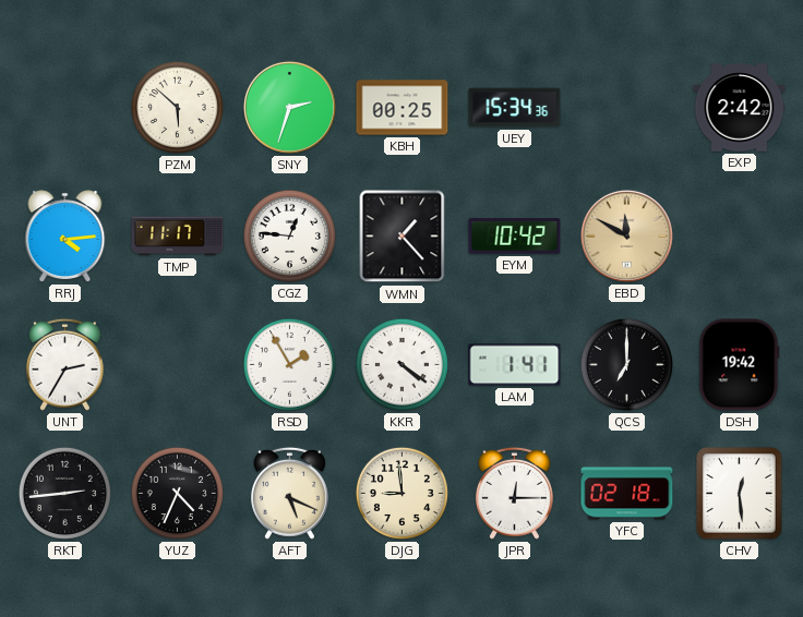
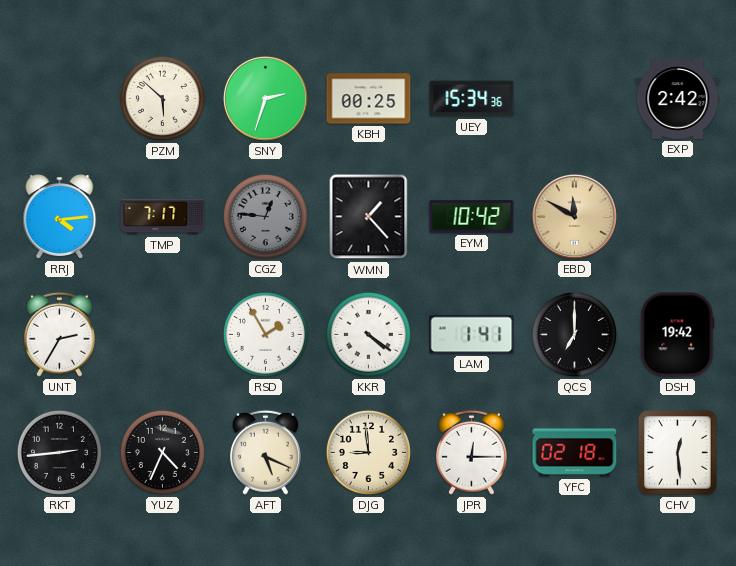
TMP: 11:17 -> 7:17
CGZ dial: white -> grey
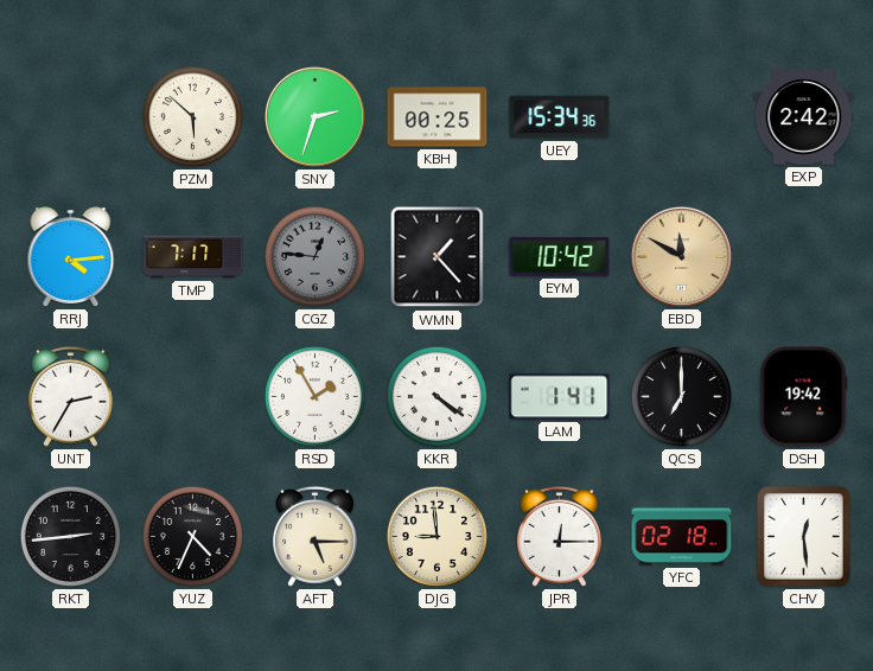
AFT: 5:19 -> 5:15
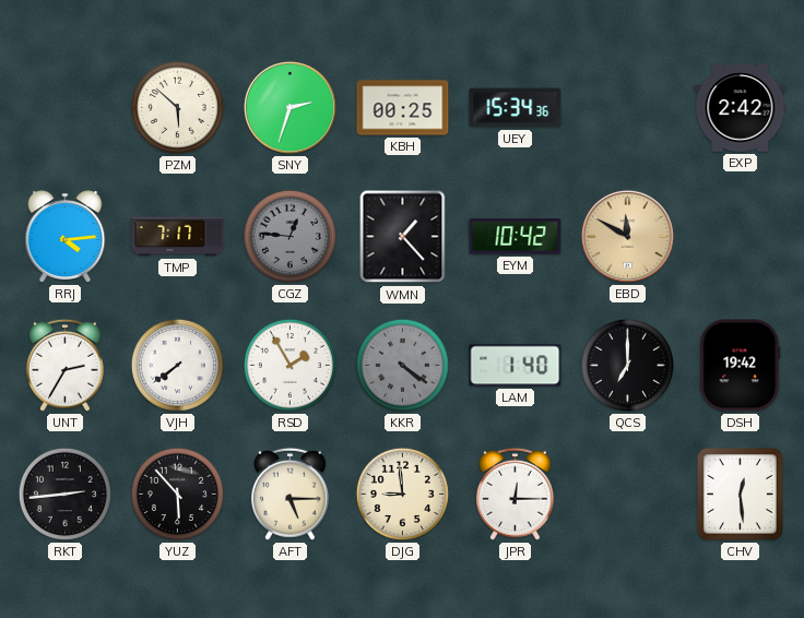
VJH: none -> 7:39
KKR dial: white -> grey
LAM: 1:41 -> 1:40
YUZ: 4:34 -> 5:53
YFC: 02:18 -> none
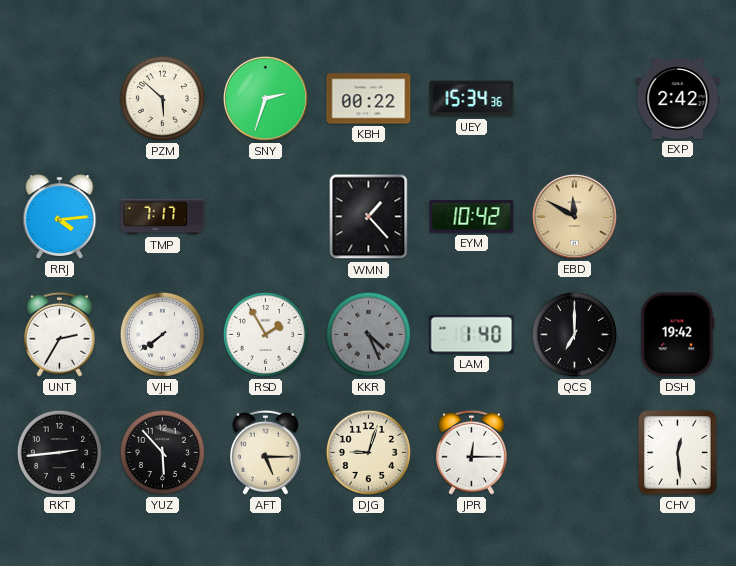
KBH: 00:25 -> 00:22
CGZ: 12:46 -> none
KKR: 4:21 -> 4:26
DJG: 8:59 -> 9:03
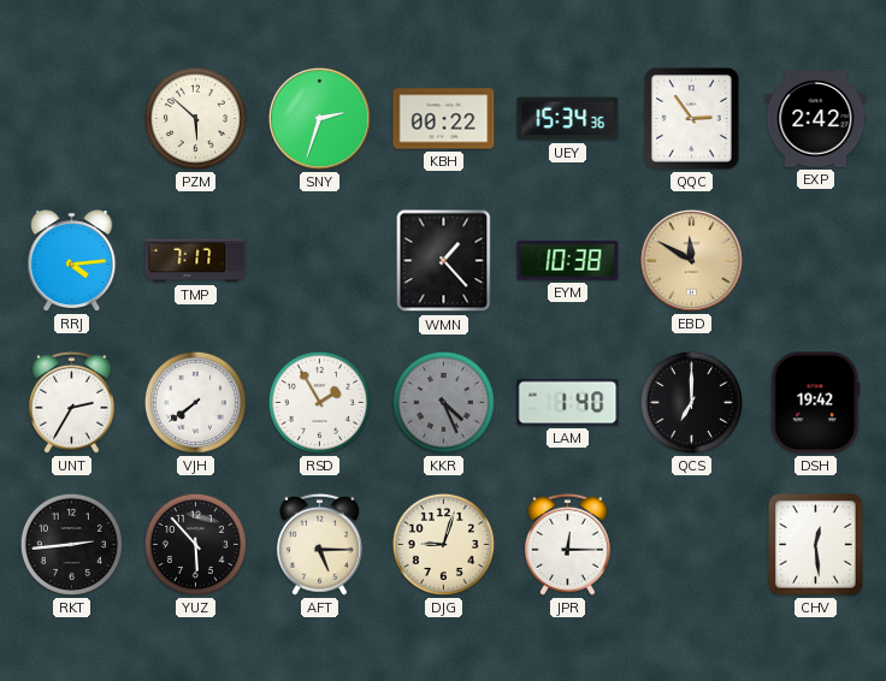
QQC: none -> 2:54
EYM: 10:42 -> 10:38
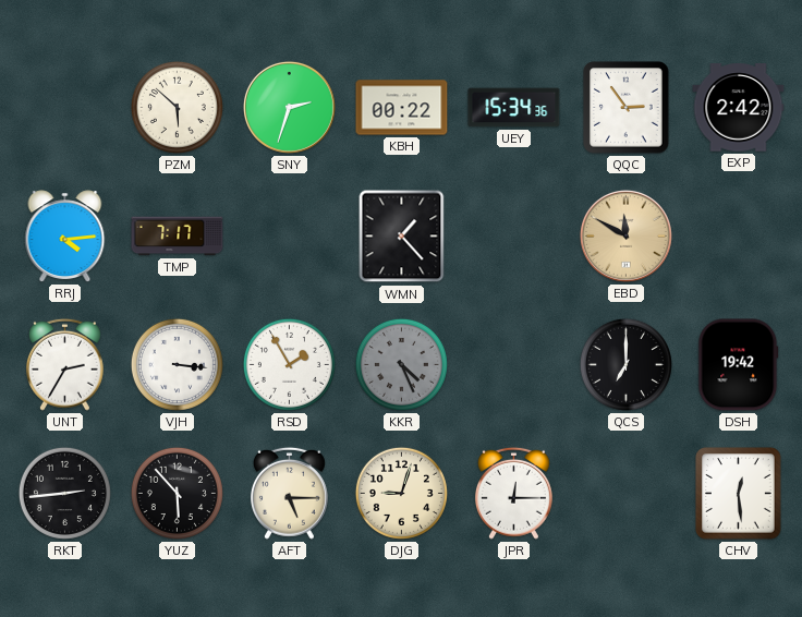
EYM: 10:38 -> none
VJH: 7:39 -> 3:16
LAM: 1:40 -> none
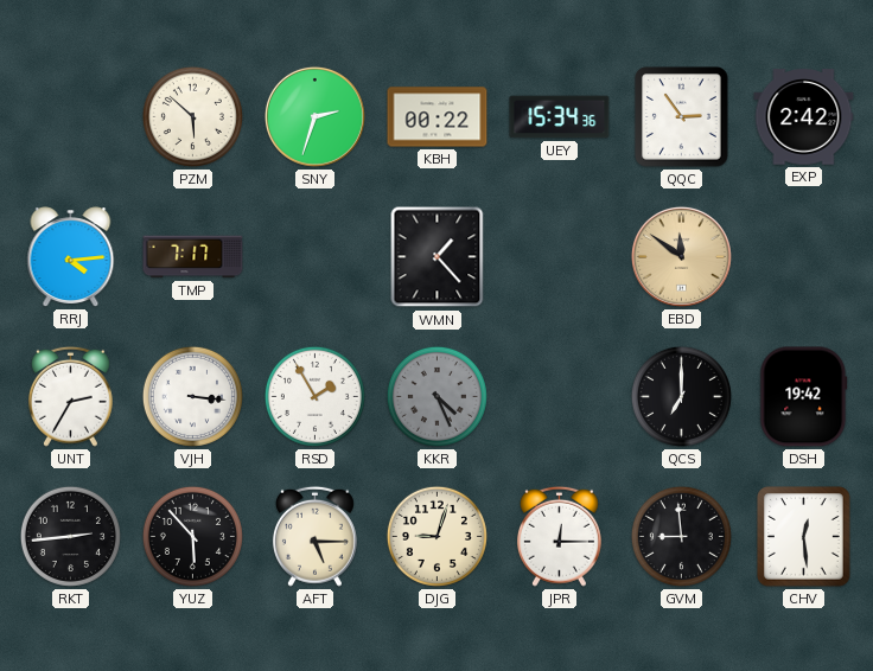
EBD: 11:50 -> 11:51
GVM: none -> 8:59
